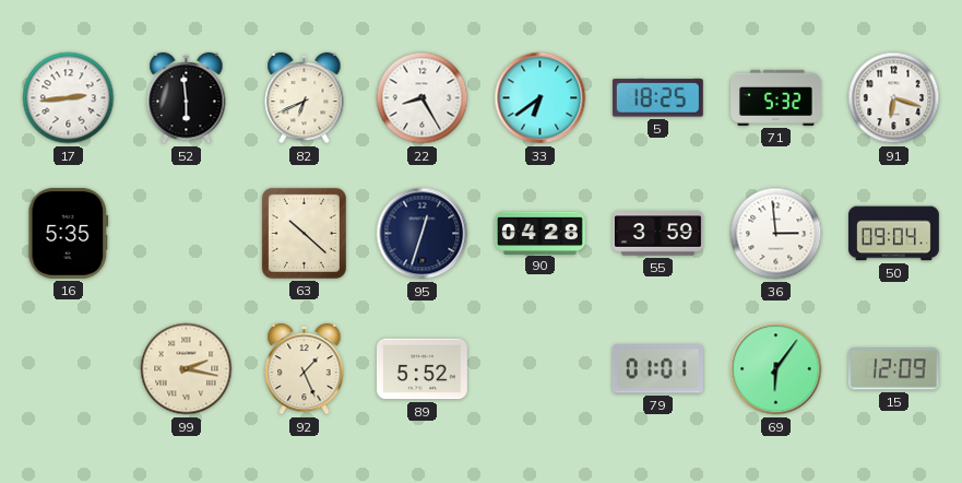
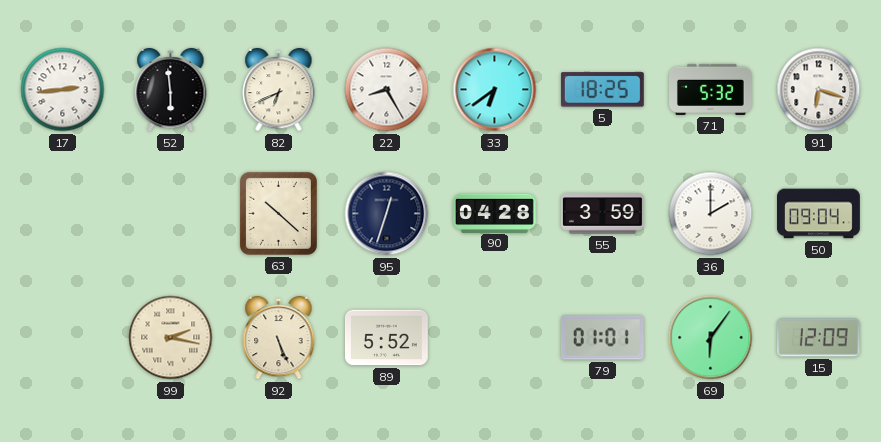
16: 5:35 -> none
36: 2:59 -> 2:00
92: 1:26 -> 5:26
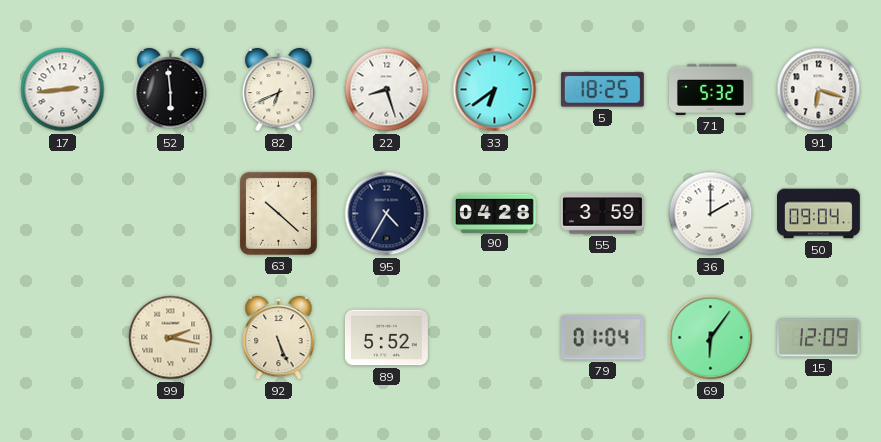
22: 8:25 -> 8:27
95: 12:33 -> 4:35
79: 01:01 -> 01:04
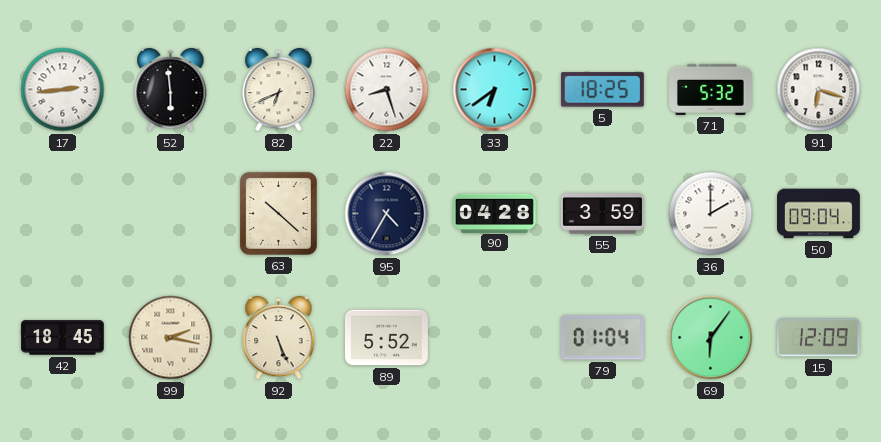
42: none -> 18:45
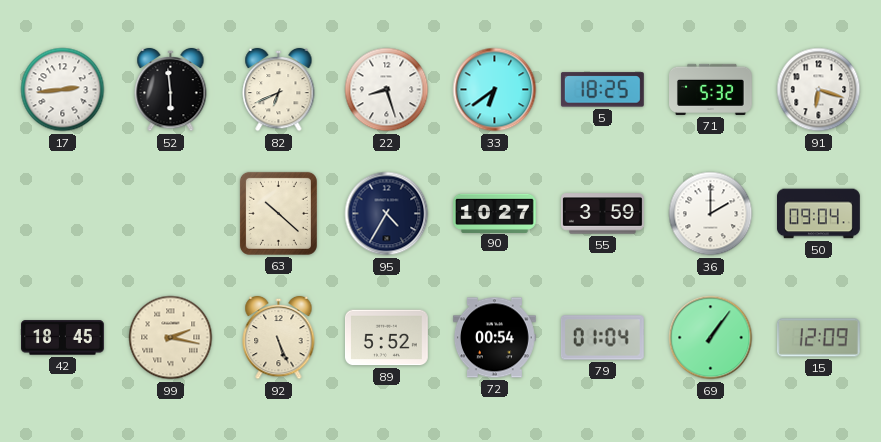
90: 04:28 -> 10:27
72: none -> 00:54
69: 6:06 -> 1:06
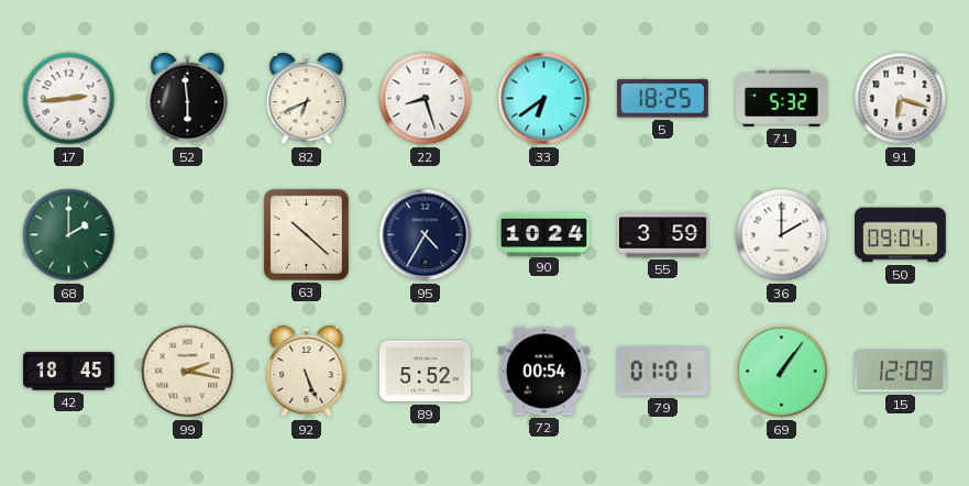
68: none -> 2:00
90: 10:27 -> 10:24
79: 01:04 -> 01:01
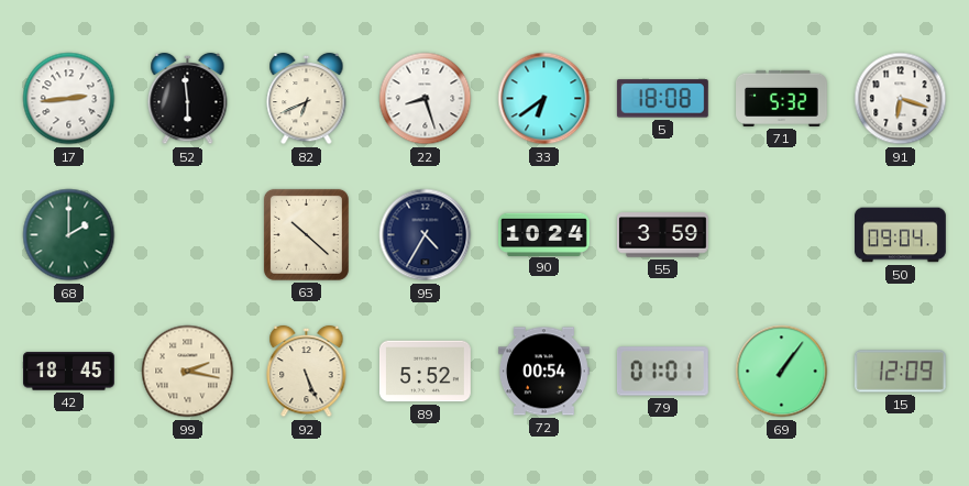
5: 18:25 -> 18:08
36: 2:00 -> none
